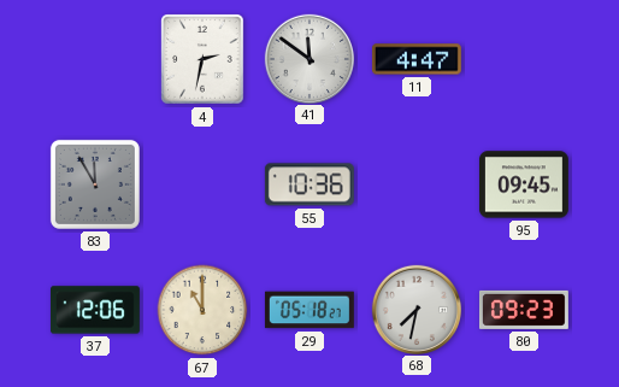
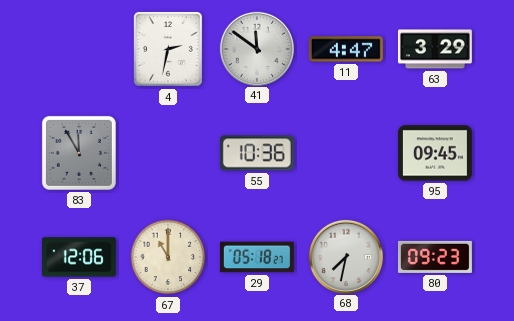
63: none -> 3:29
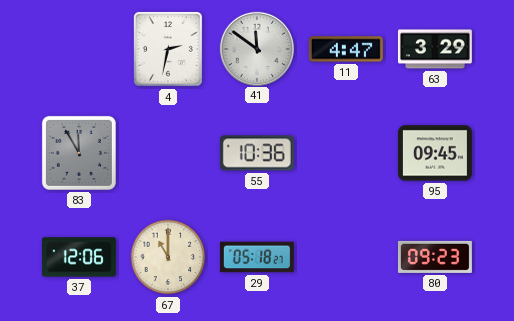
68: 7:32 -> none
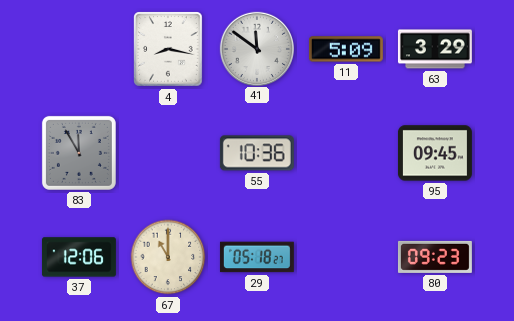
4: 2:32 -> 8:17
11: 4:47 -> 5:09
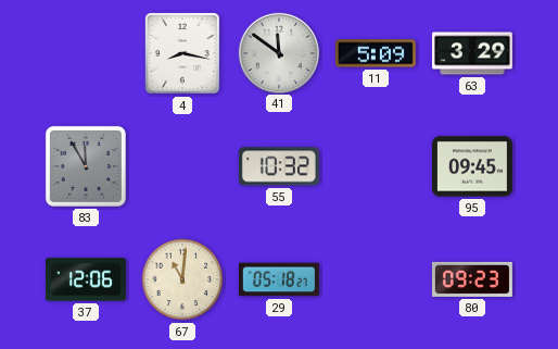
55: 10:36 -> 10:32
67: 11:00 -> 11:01
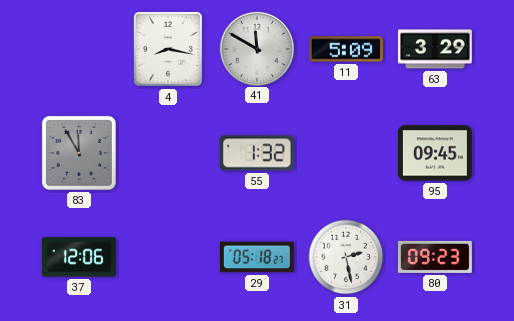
41: 11:51 -> 11:50
55: 10:32 -> 1:32
67: 11:01 -> none
31: none -> 2:28
